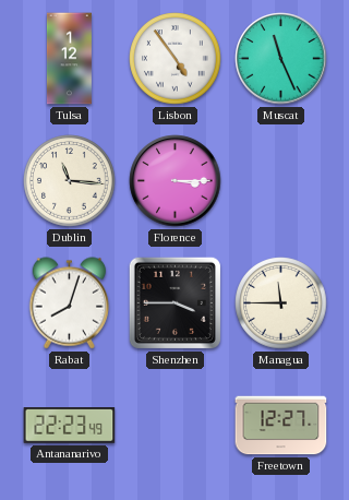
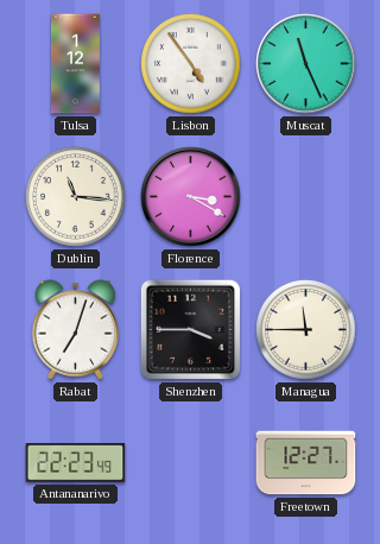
Florence: 3:15 -> 3:20
Rabat: 8:03 -> 7:03
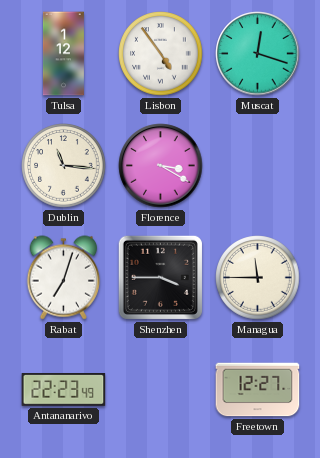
Muscat: 11:26 -> 12:18
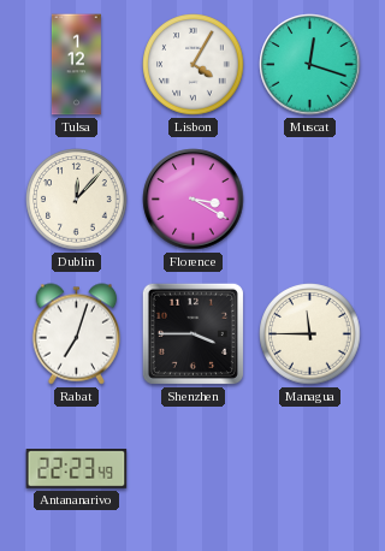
Lisbon: 4:54 -> 4:05
Dublin: 11:16 -> 12:07
Freetown: 12:27 -> none
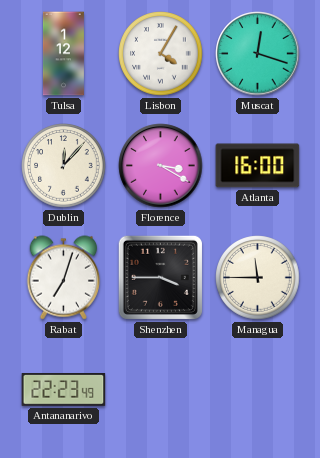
Atlanta: none -> 16:00
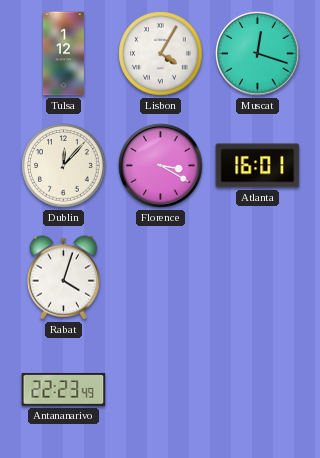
Atlanta: 16:00 -> 16:01
Rabat: 7:03 -> 4:03
Shenzhen: 3:45 -> none
Managua: 11:45 -> none
